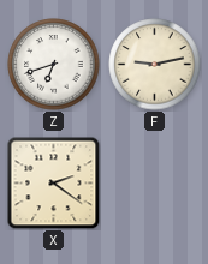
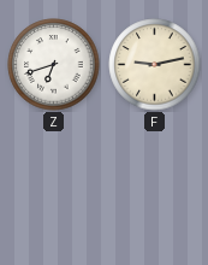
X: 2:21 -> none
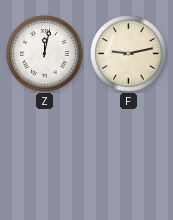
Z: 6:42 -> 12:02
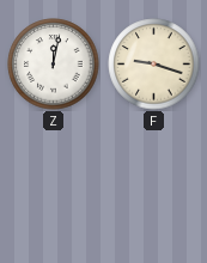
F: 9:13 -> 9:18
